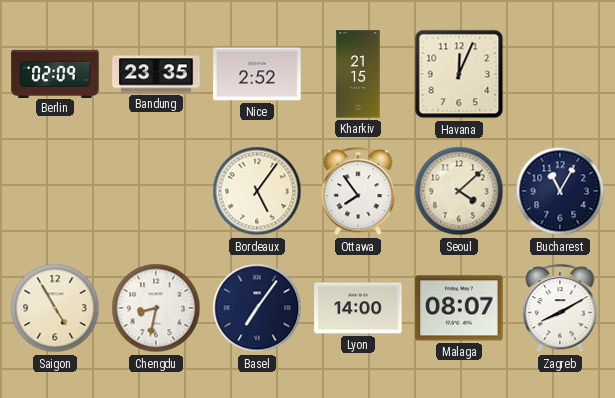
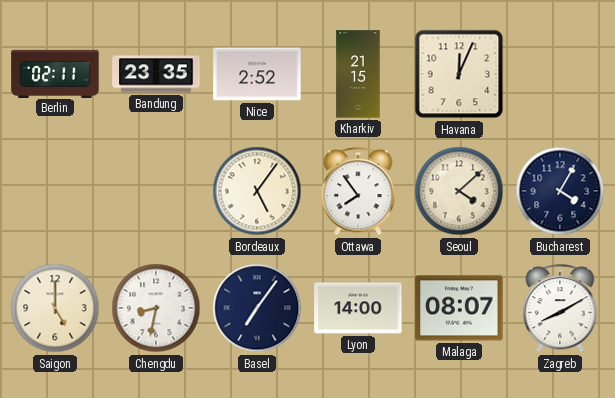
Berlin: 02:09 -> 02:11
Bucharest: 11:05 -> 4:05
Saigon: 4:55 -> 5:00
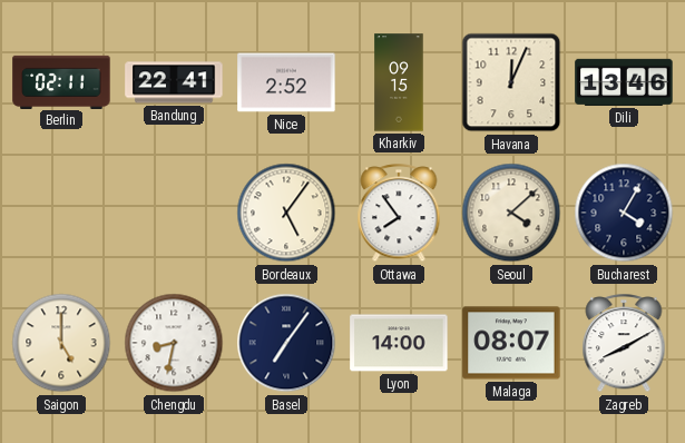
Bandung: 23:35 -> 22:41
Kharkiv: 21:15 -> 09:15
Dili: none -> 13:46
